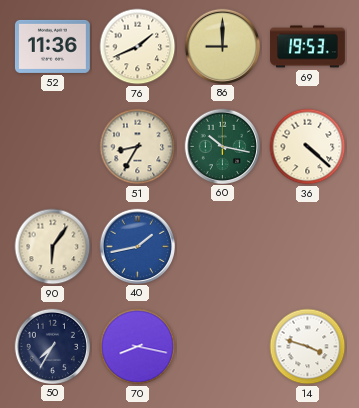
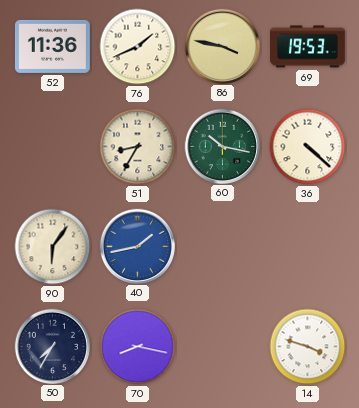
86: 9:00 -> 3:47
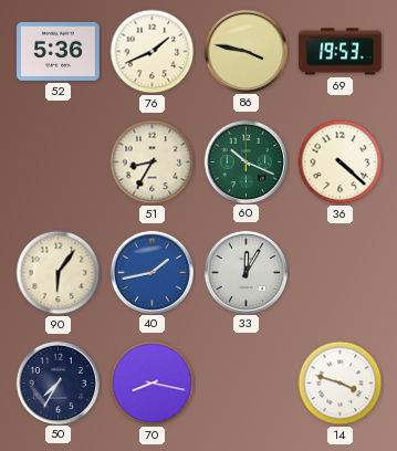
52: 11:36 -> 5:36
60: 10:17 -> 10:19
33: none -> 12:05
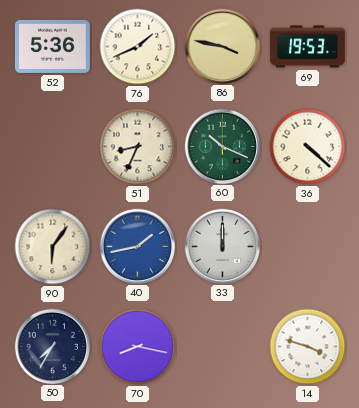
51: 8:35 -> 8:34
33: 12:05 -> 12:00
